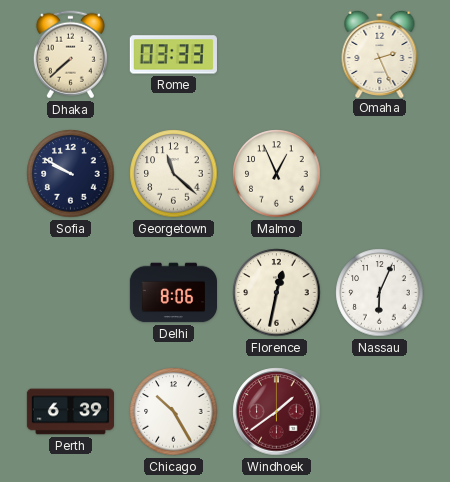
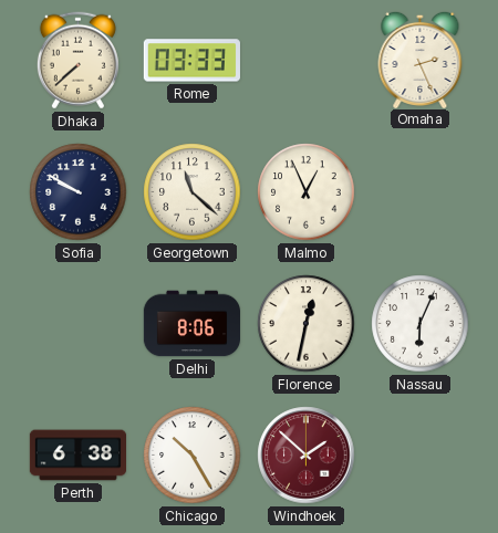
Perth: 6:39 -> 6:38
Windhoek: 1:39 -> 1:52
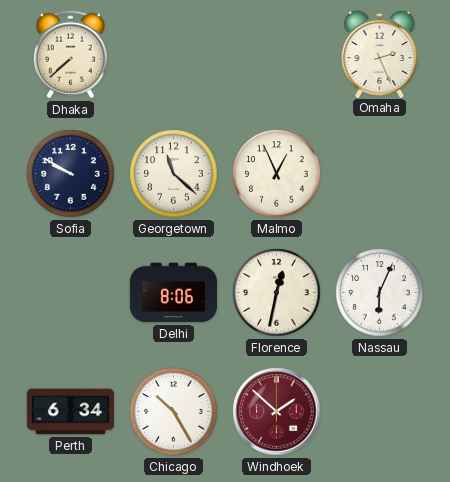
Rome: 03:33 -> none
Perth: 6:38 -> 6:34
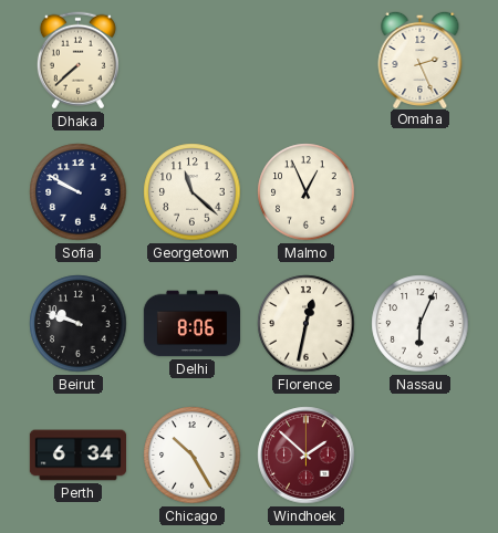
Beirut: none -> 9:48
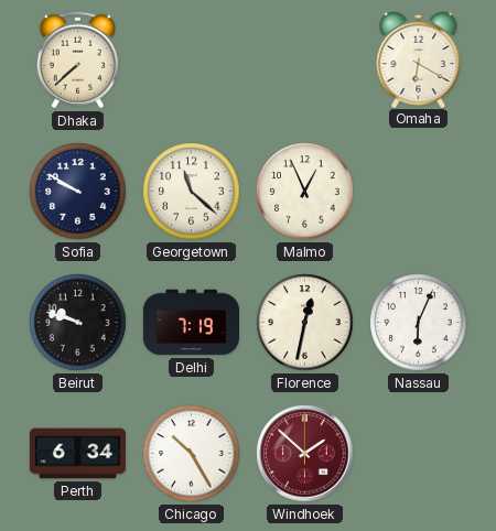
Omaha: 2:26 -> 6:20
Delhi: 8:06 -> 7:19
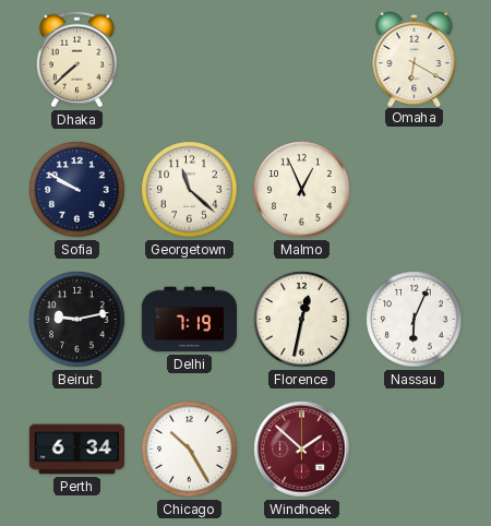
Beirut: 9:48 -> 9:13
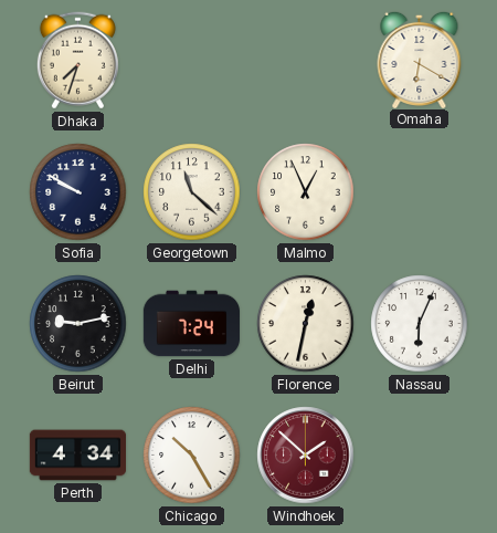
Dhaka: 7:38 -> 7:33
Delhi: 7:19 -> 7:24
Perth: 6:34 -> 4:34
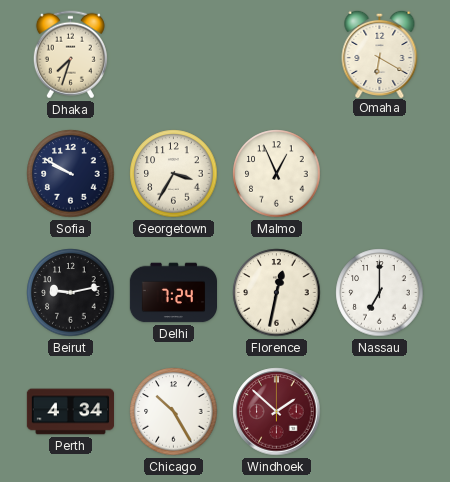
Georgetown: 11:22 -> 3:35
Nassau: 6:04 -> 7:00
